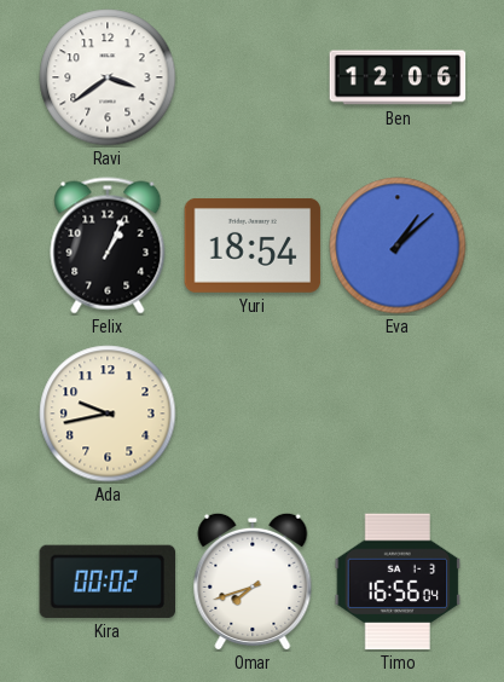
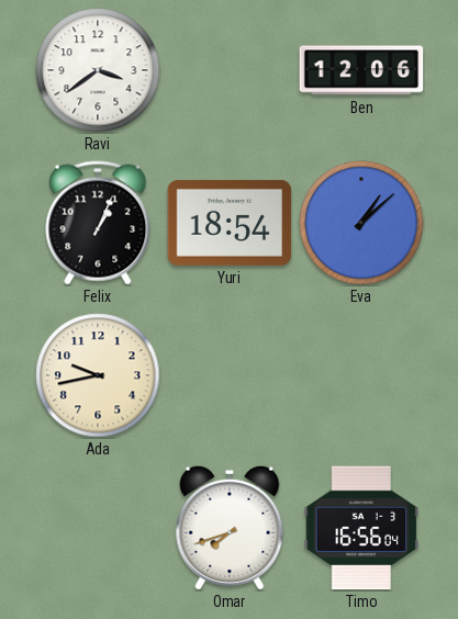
Kira: 00:02 -> none
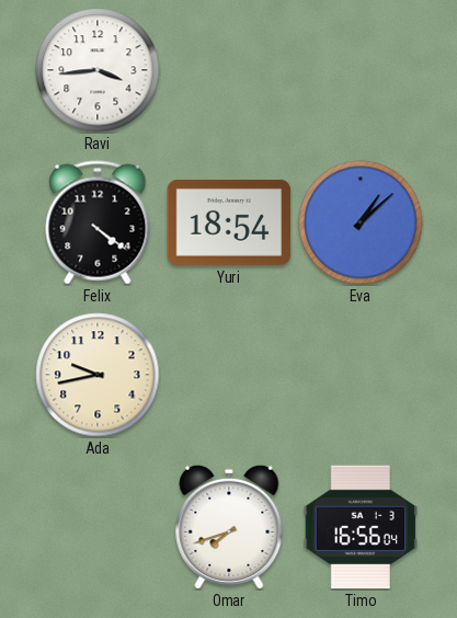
Ravi: 3:39 -> 3:44
Ben: 12:06 -> none
Felix: 1:04 -> 4:21
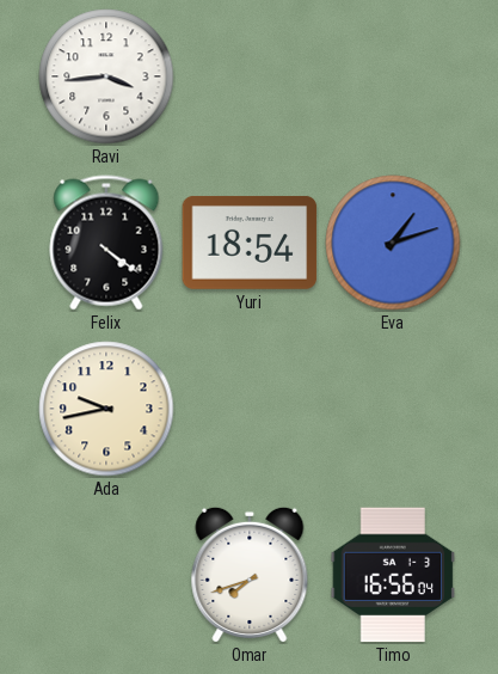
Eva: 1:08 -> 1:12
